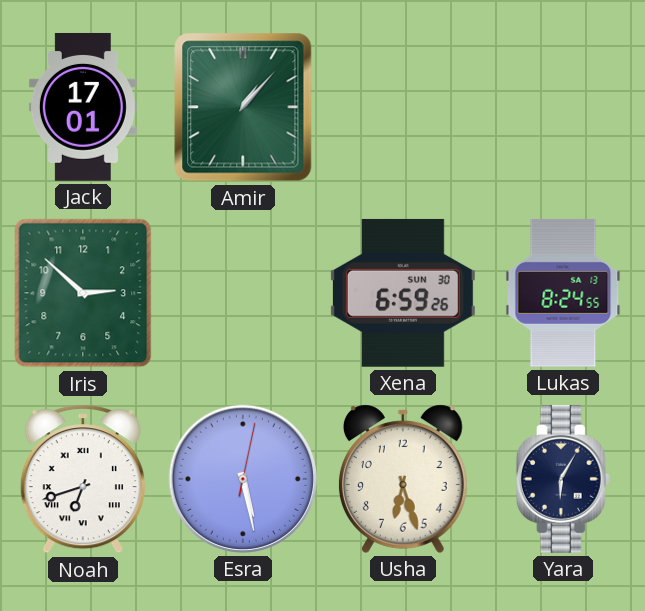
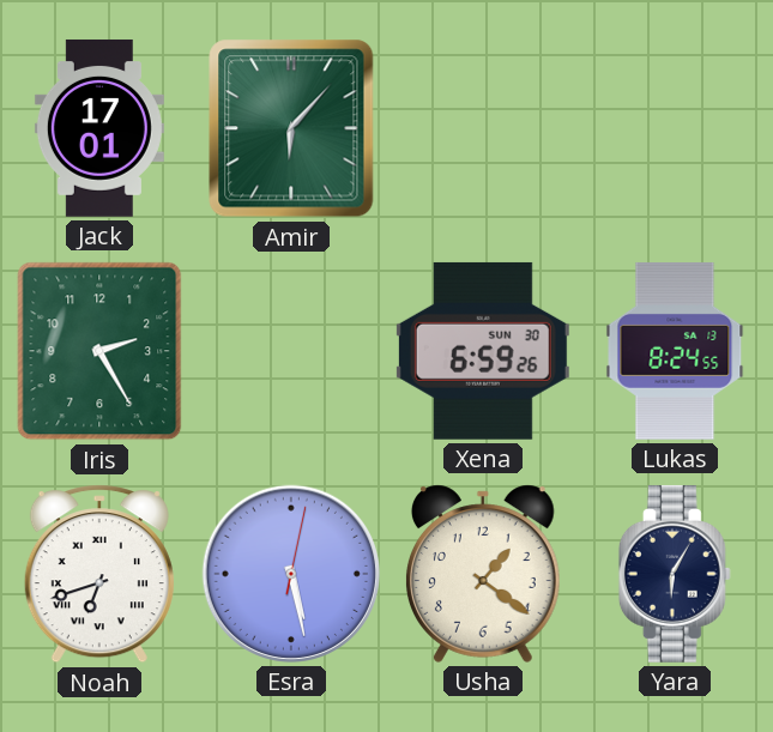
Amir: 1:07 -> 6:07
Iris: 2:52 -> 2:25
Usha: 6:27 -> 1:21
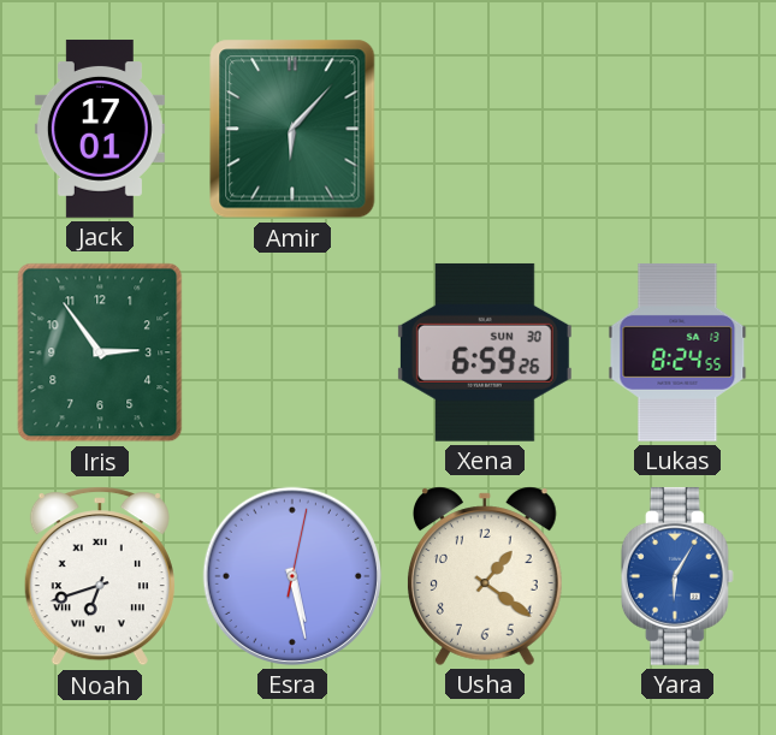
Iris: 2:25 -> 2:54
Yara dial: navy -> blue
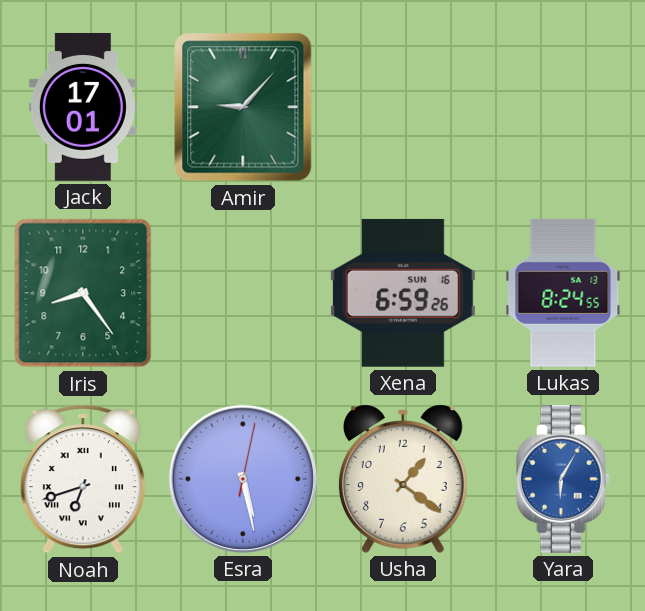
Amir: 6:07 -> 9:07
Iris: 2:54 -> 8:24
Xena date: SUN 30 -> SUN 16
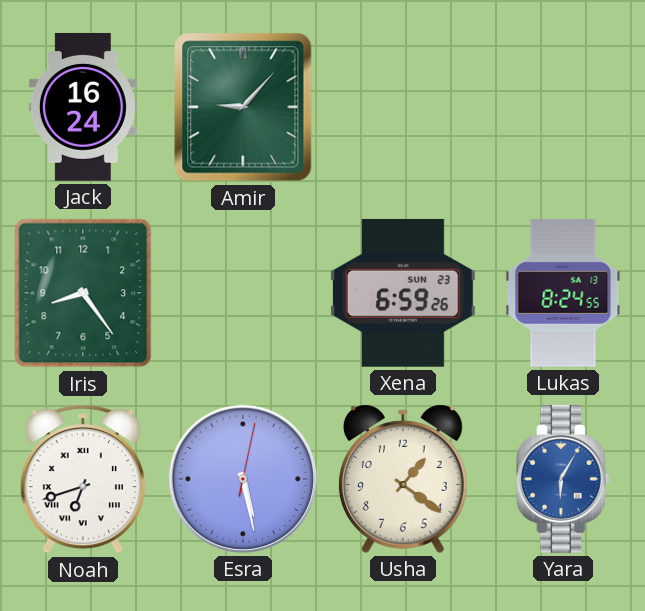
Jack: 17:01 -> 16:24
Xena date: SUN 16 -> SUN 23
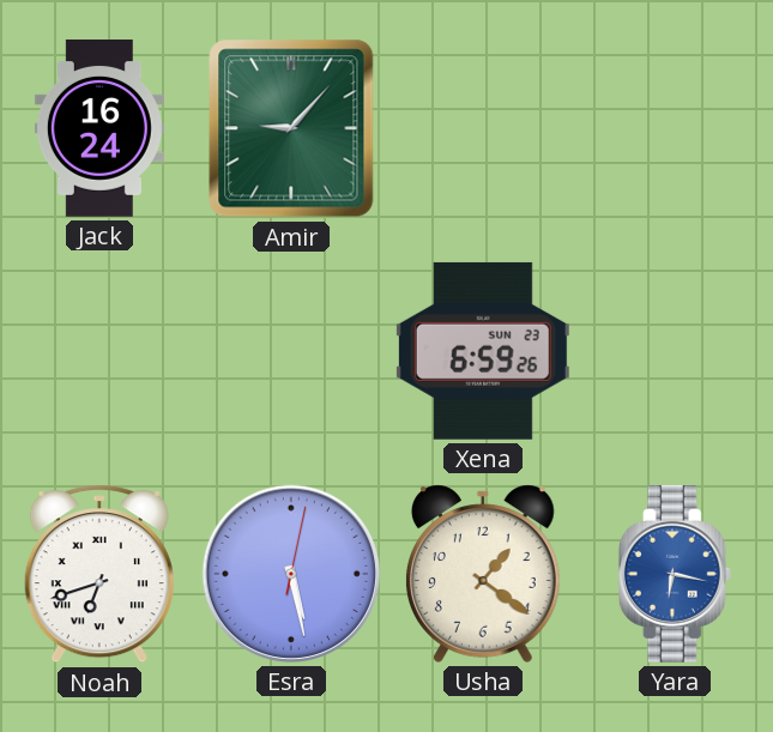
Iris: 8:24 -> none
Lukas: 8:24 -> none
Yara: 6:05 -> 6:17
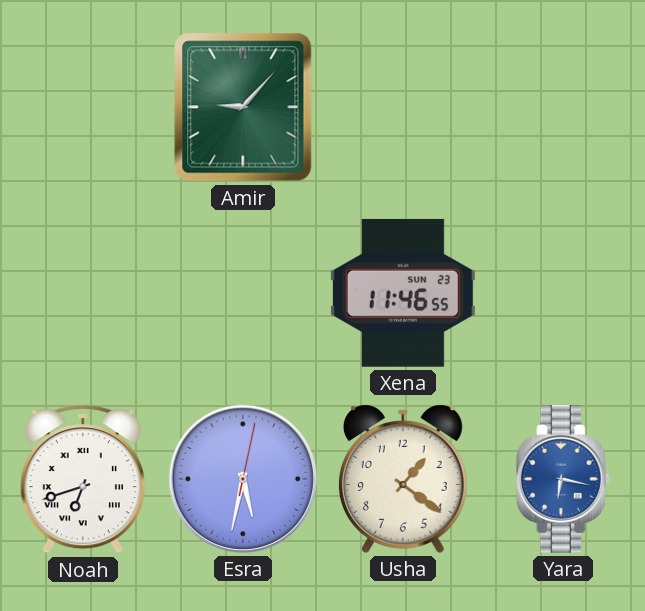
Jack: 16:24 -> none
Xena: 6:59 -> 11:46
Esra: 5:28 -> 5:32
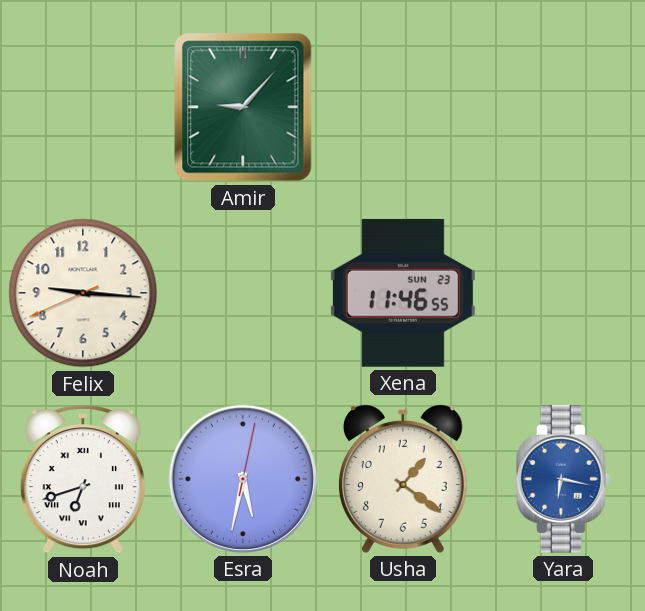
Felix: none -> 9:15
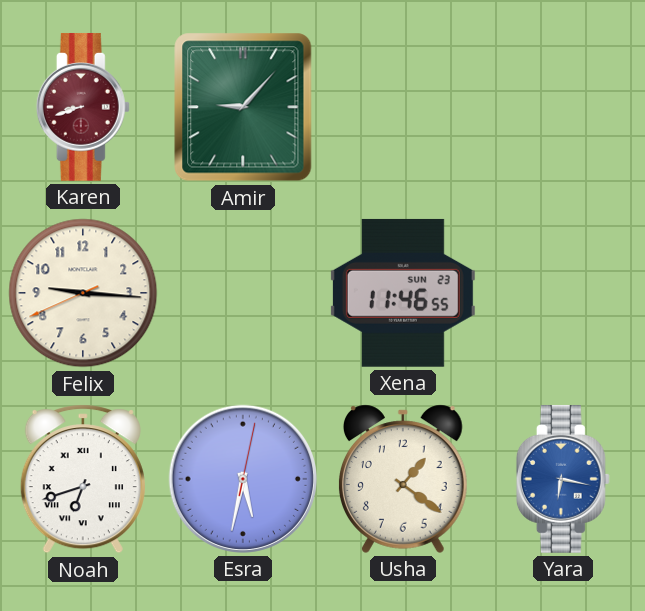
Karen: none -> 8:42
